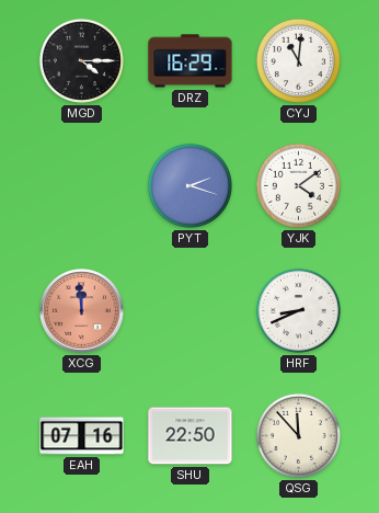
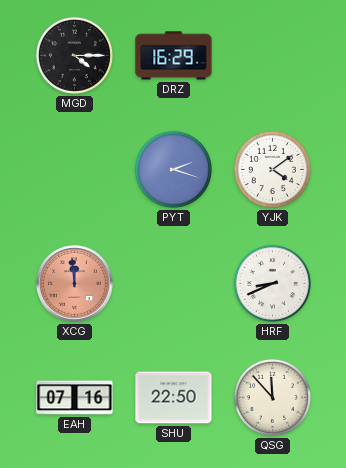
CYJ: 11:01 -> none
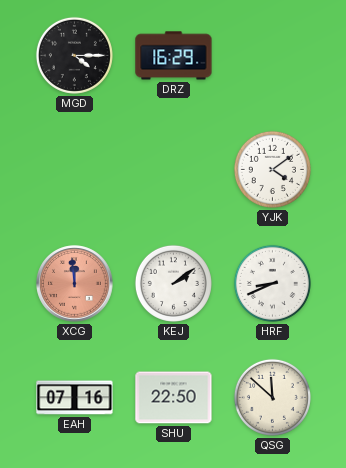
PYT: 2:18 -> none
KEJ: none -> 2:09
QSG: 11:53 -> 11:52
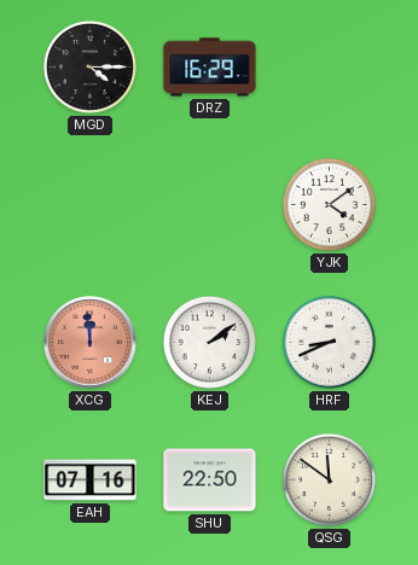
QSG: 11:52 -> 11:51
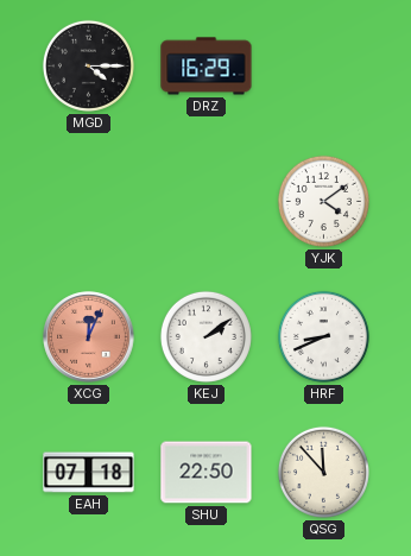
XCG: 11:59 -> 12:04
EAH: 07:16 -> 07:18
QSG: 11:51 -> 11:53
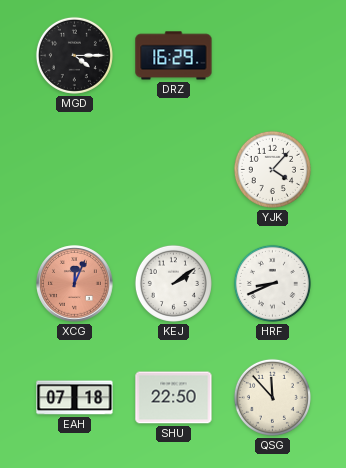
YJK: 4:09 -> 4:07
